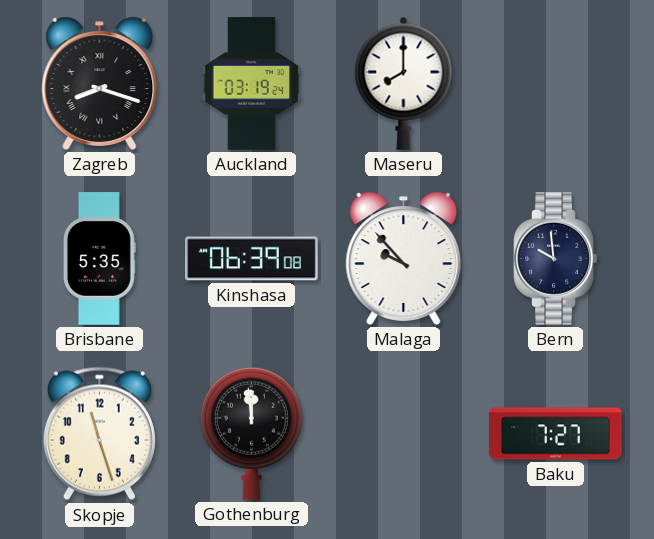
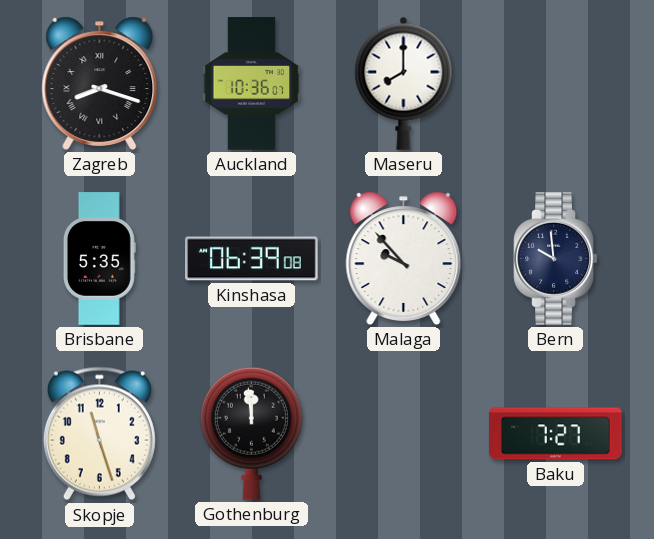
Auckland: 03:19 -> 10:36
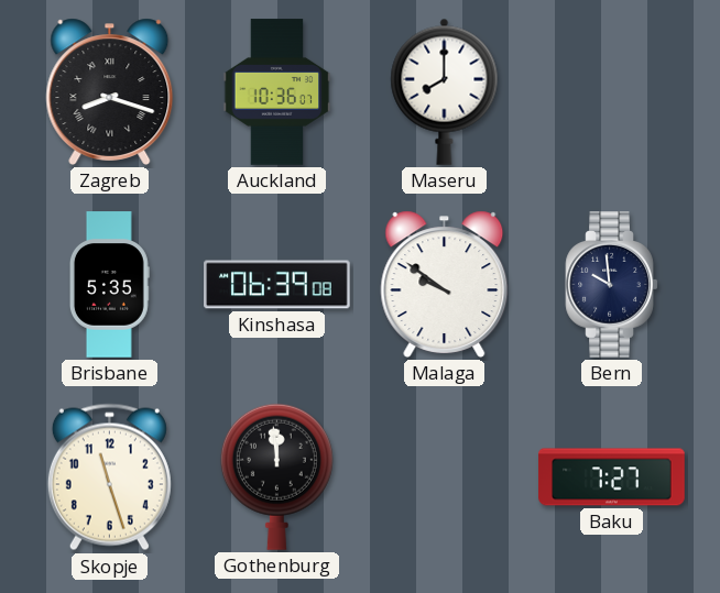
Malaga: 9:53 -> 9:51
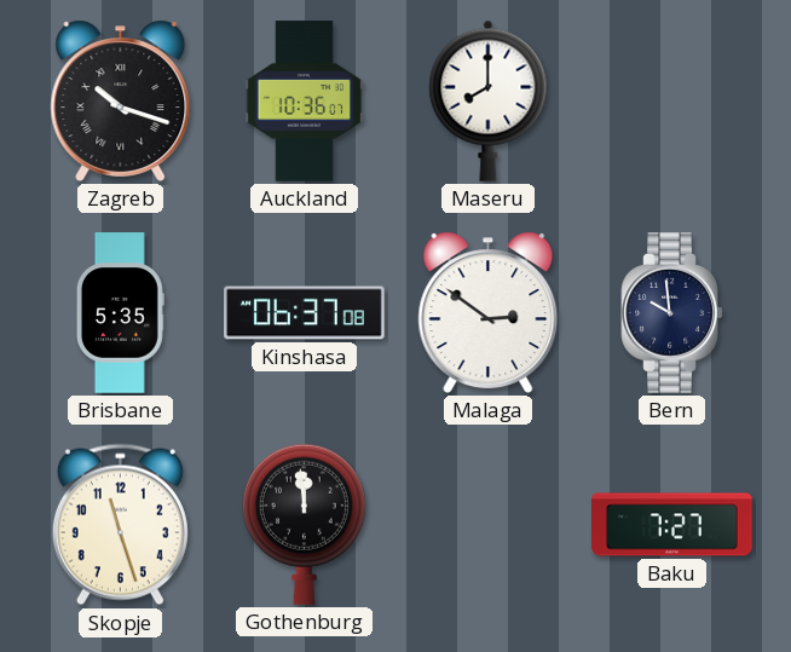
Zagreb: 8:18 -> 10:18
Kinshasa: 06:39 -> 06:37
Malaga: 9:51 -> 2:51
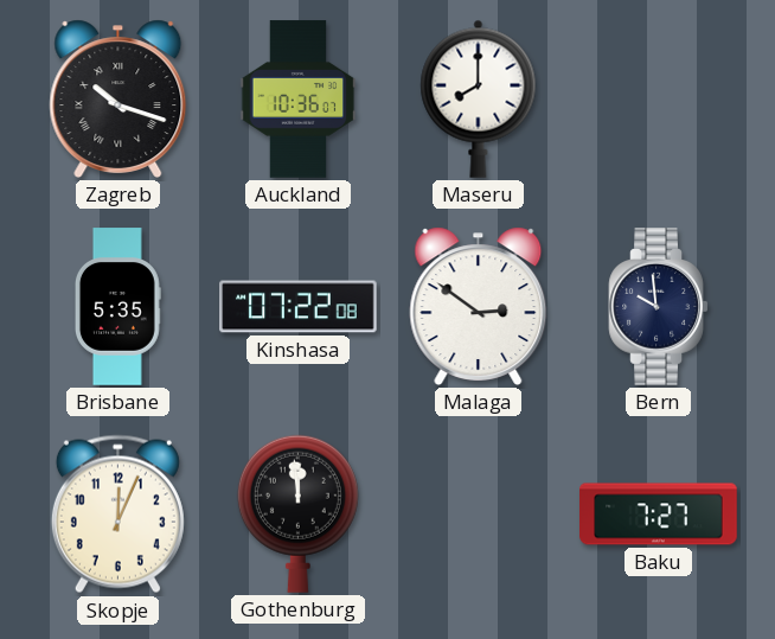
Kinshasa: 06:37 -> 07:22
Skopje: 11:27 -> 12:04
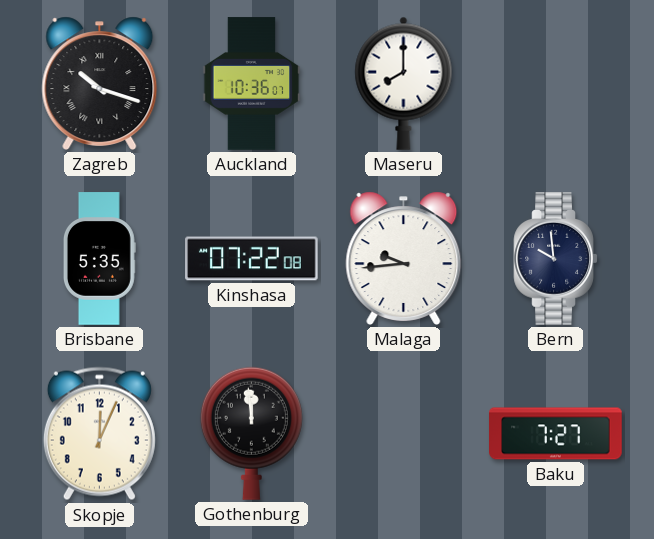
Malaga: 2:51 -> 9:44
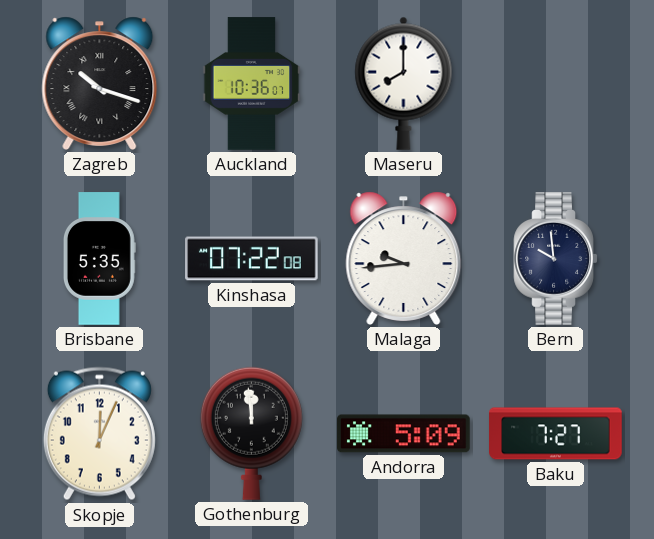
Andorra: none -> 5:09
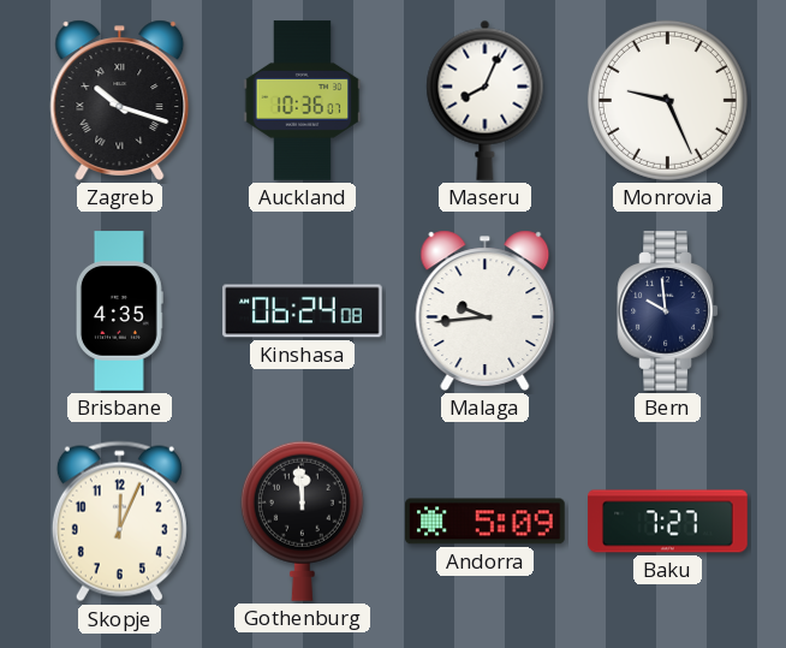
Maseru: 8:00 -> 8:04
Monrovia: none -> 9:26
Brisbane: 5:35 -> 4:35
Kinshasa: 07:22 -> 06:24
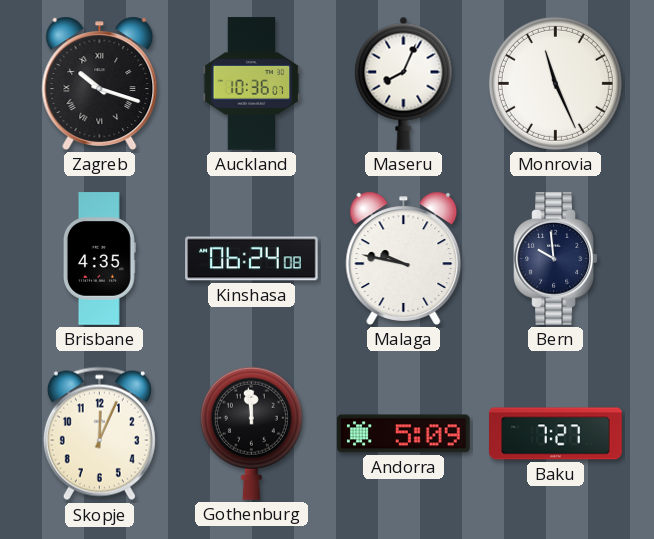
Monrovia: 9:26 -> 11:26
Malaga: 9:44 -> 9:47
